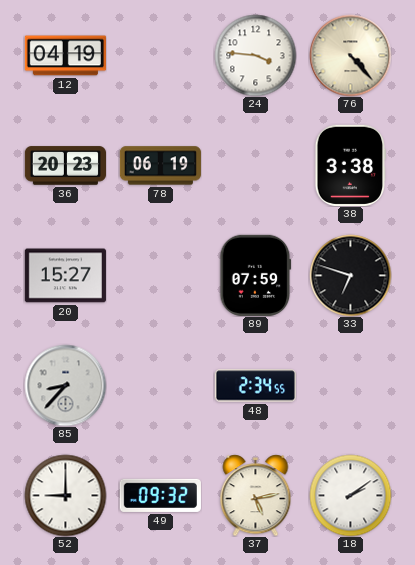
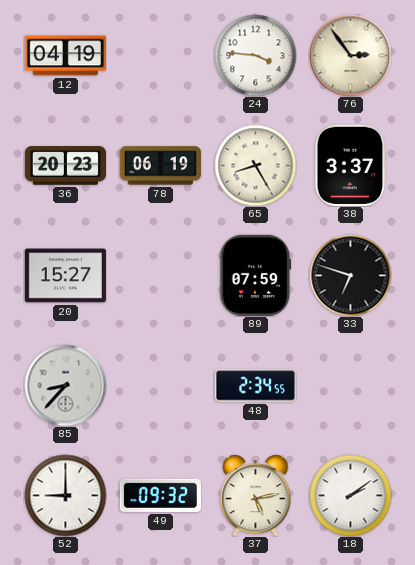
76: 4:23 -> 2:54
65: none -> 8:25
38: 3:38 -> 3:37
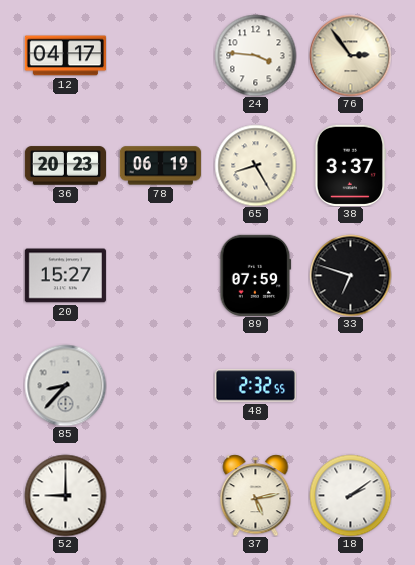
12: 04:19 -> 04:17
48: 2:34 -> 2:32
49: 09:32 -> none
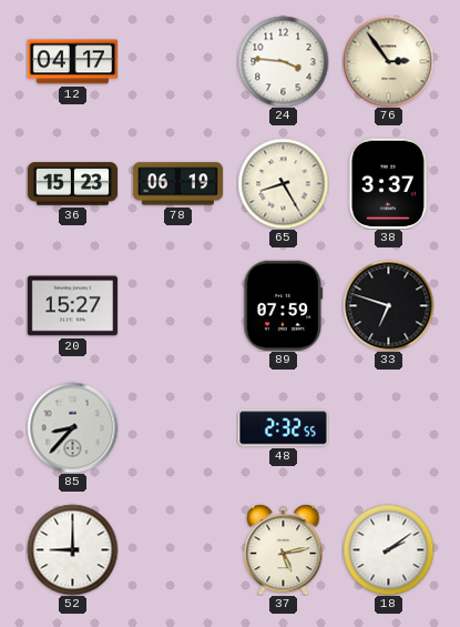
36: 20:23 -> 15:23
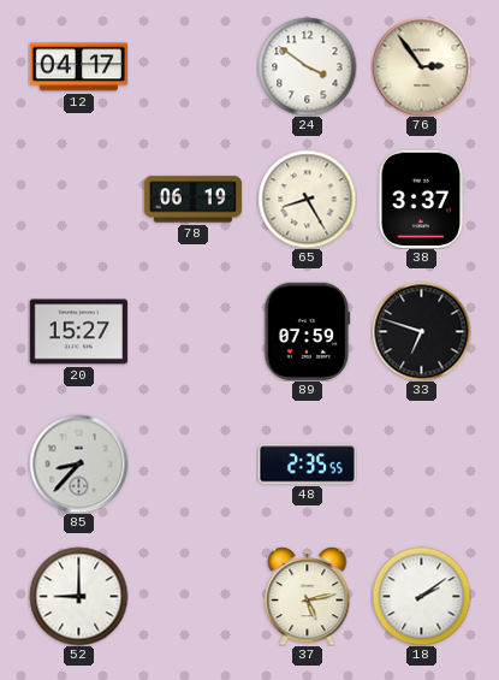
24: 3:46 -> 3:51
36: 15:23 -> none
48: 2:32 -> 2:35
